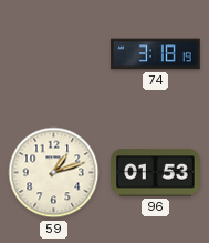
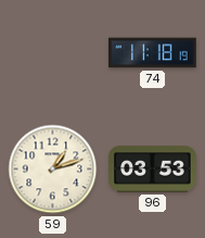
74: 3:18 -> 11:18
96: 01:53 -> 03:53
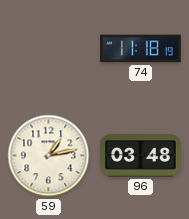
59: 1:12 -> 1:13
96: 03:53 -> 03:48
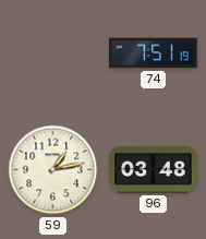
74: 11:18 -> 7:51
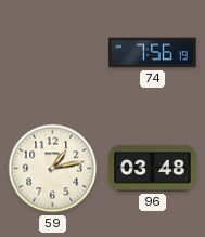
74: 7:51 -> 7:56
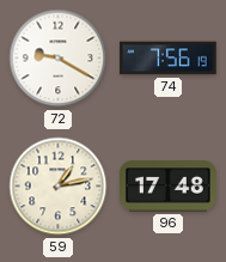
72: none -> 9:20
96: 03:48 -> 17:48
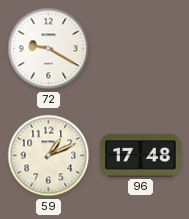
74: 7:56 -> none
59: 1:13 -> 1:11
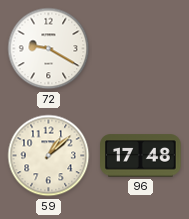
59: 1:11 -> 1:08
